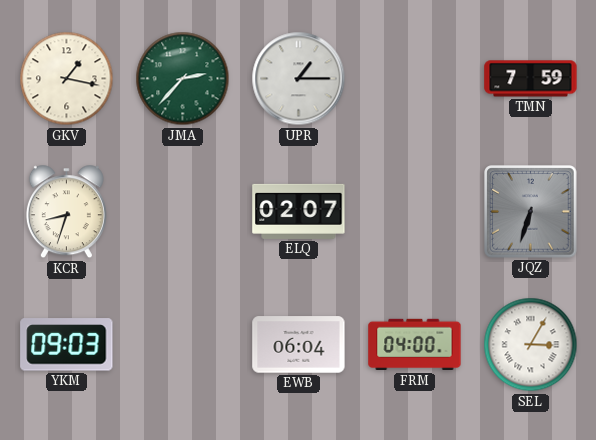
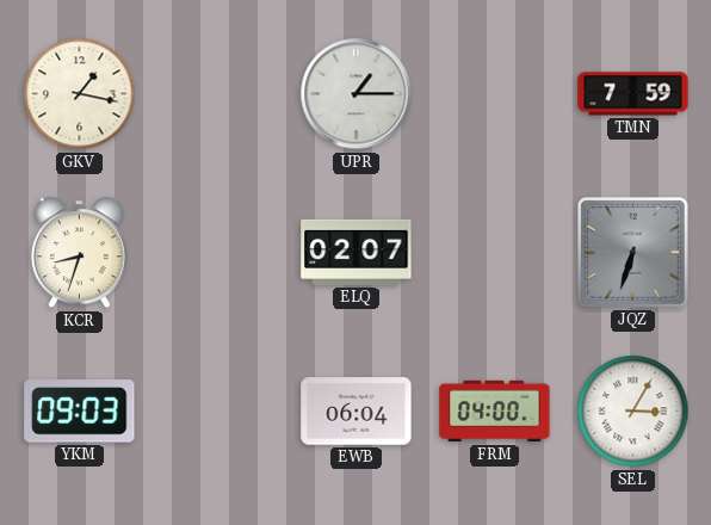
JMA: 2:37 -> none
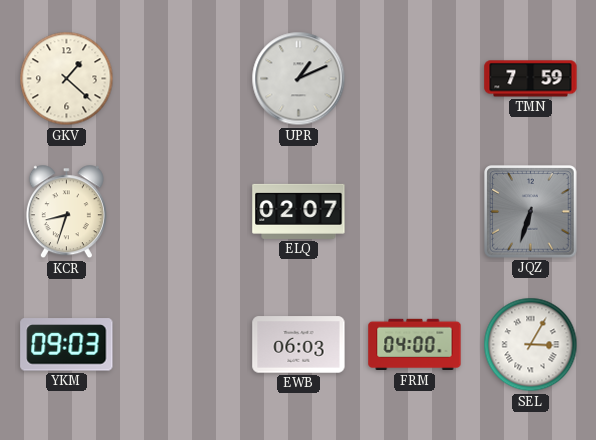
GKV: 1:17 -> 1:22
UPR: 1:15 -> 1:11
EWB: 06:04 -> 06:03
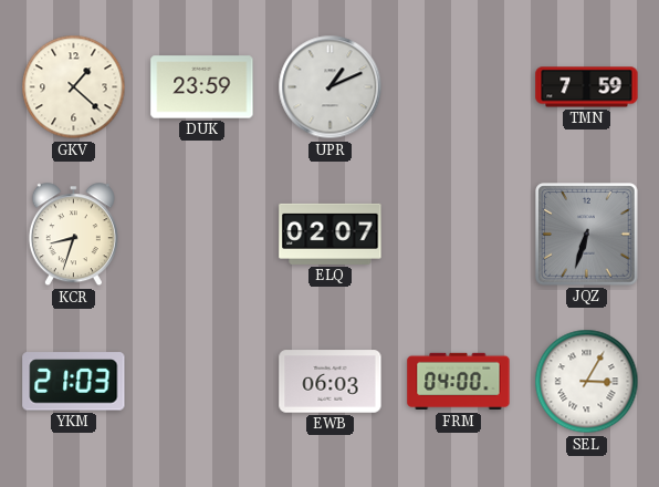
DUK: none -> 23:59
YKM: 09:03 -> 21:03
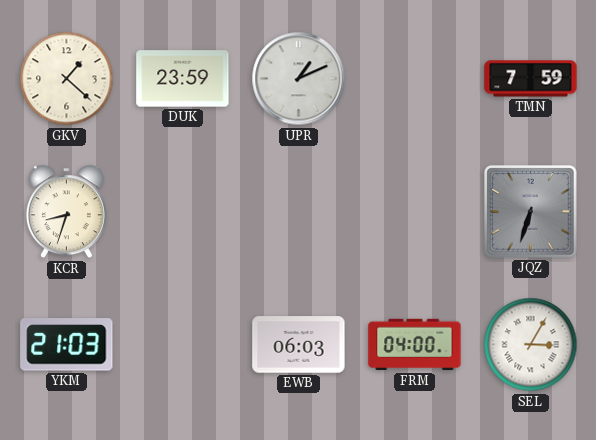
ELQ: 02:07 -> none
